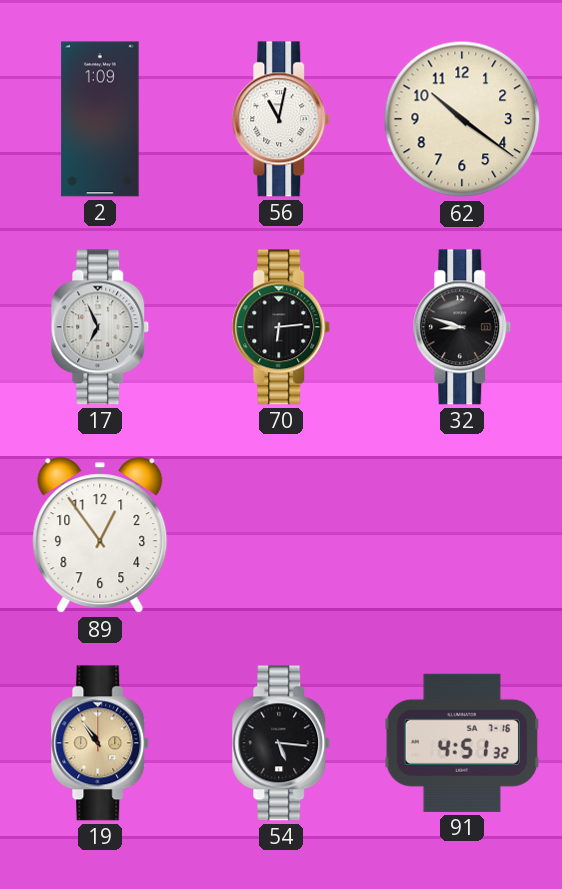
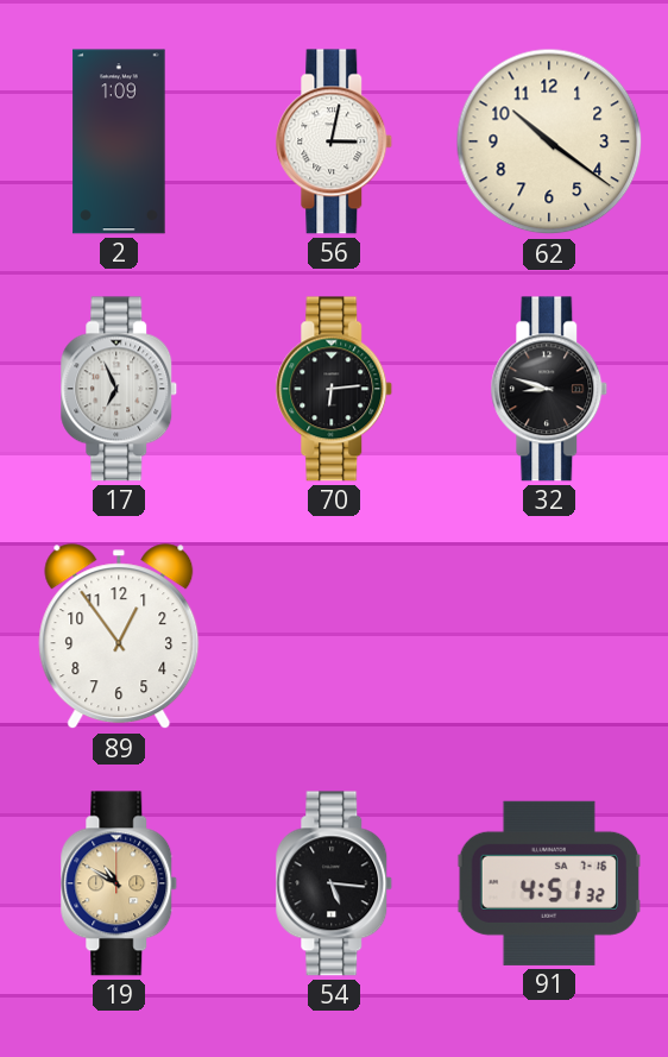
56: 11:02 -> 3:02
19: 10:54 -> 10:50
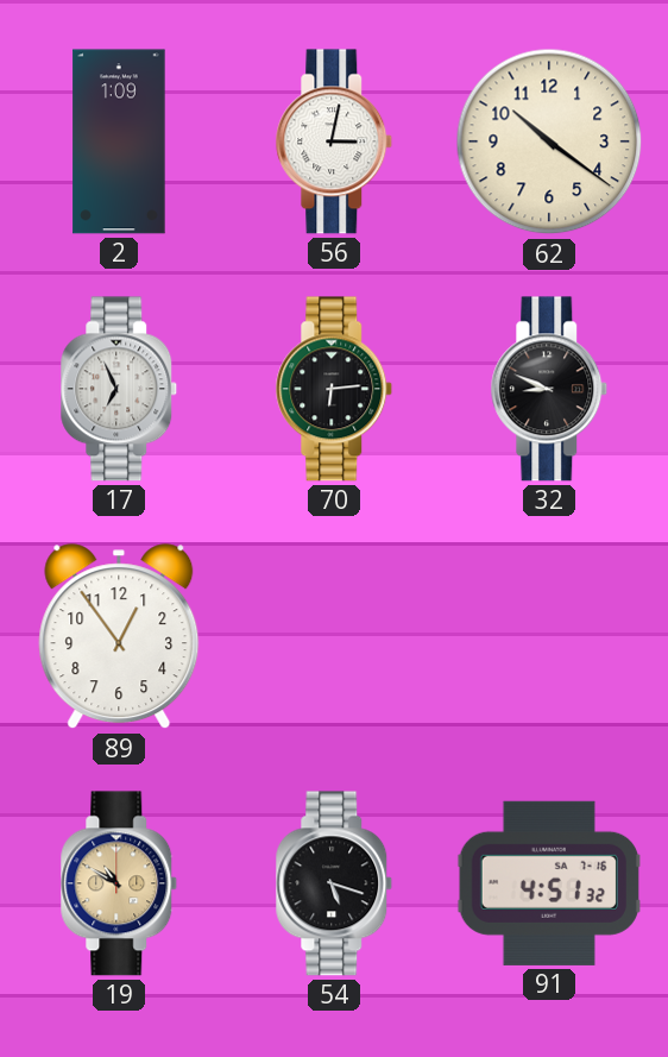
32: 8:48 -> 8:49
54: 5:16 -> 5:18
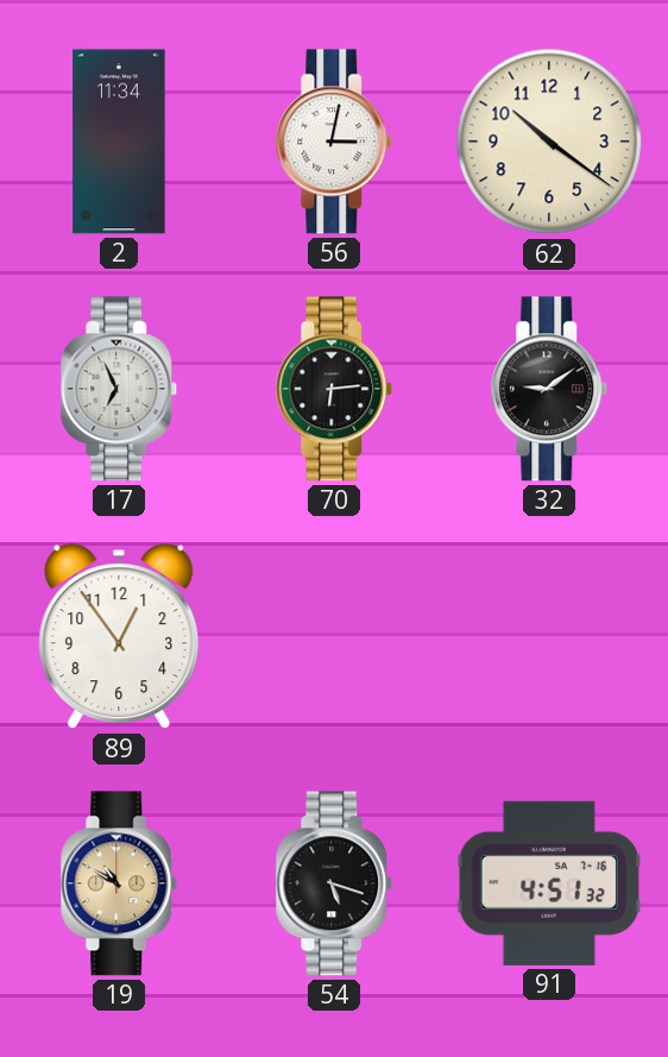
2: 1:09 -> 11:34
32: 8:49 -> 9:09
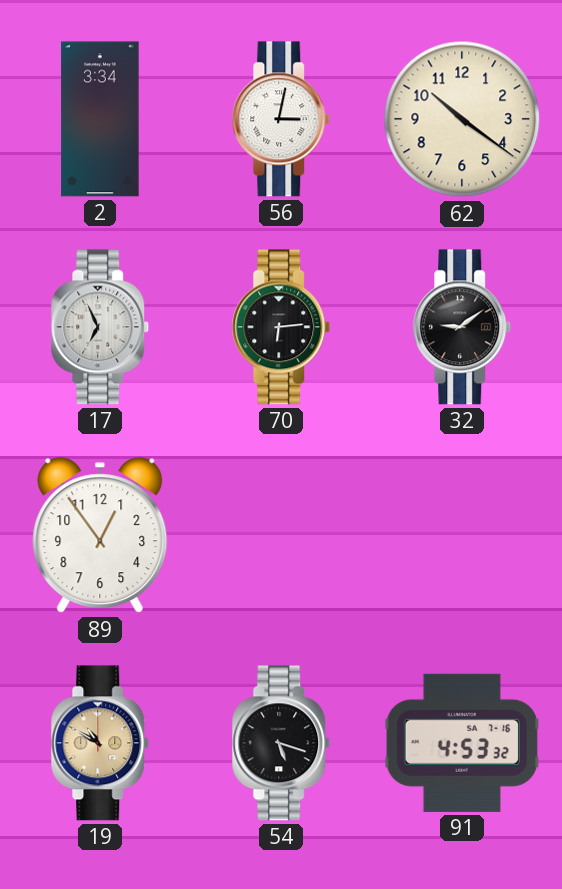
2: 11:34 -> 3:34
91: 4:51 -> 4:53
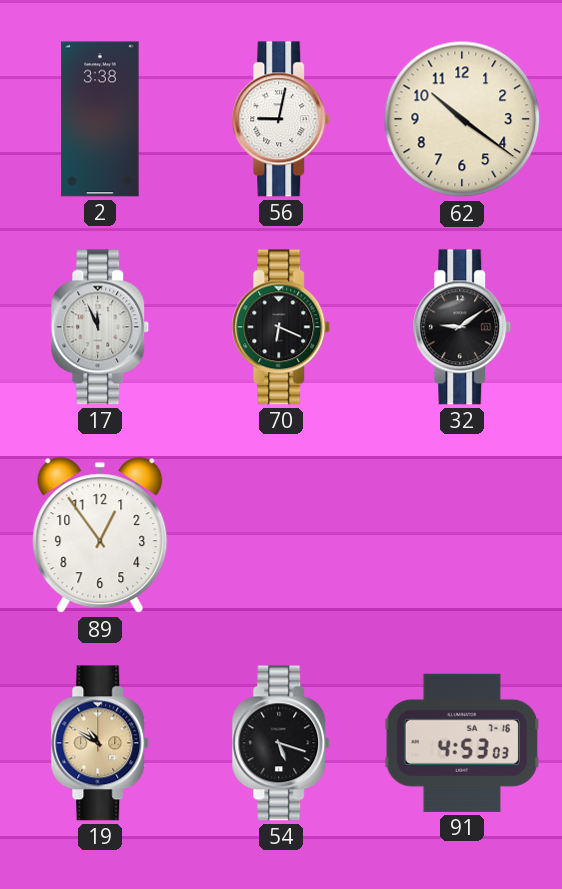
2: 3:34 -> 3:38
56: 3:02 -> 9:02
17: 6:56 -> 11:56
70: 6:14 -> 6:19
91: 4:53:32 -> 4:53:03
